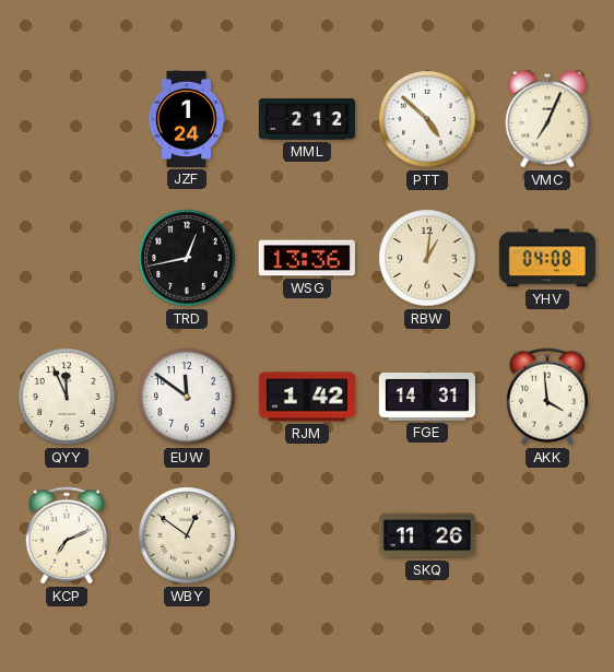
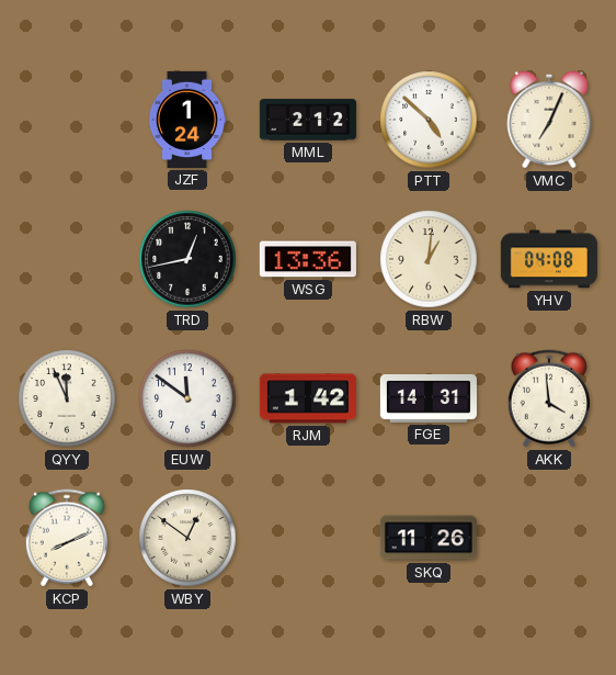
KCP: 7:11 -> 8:11
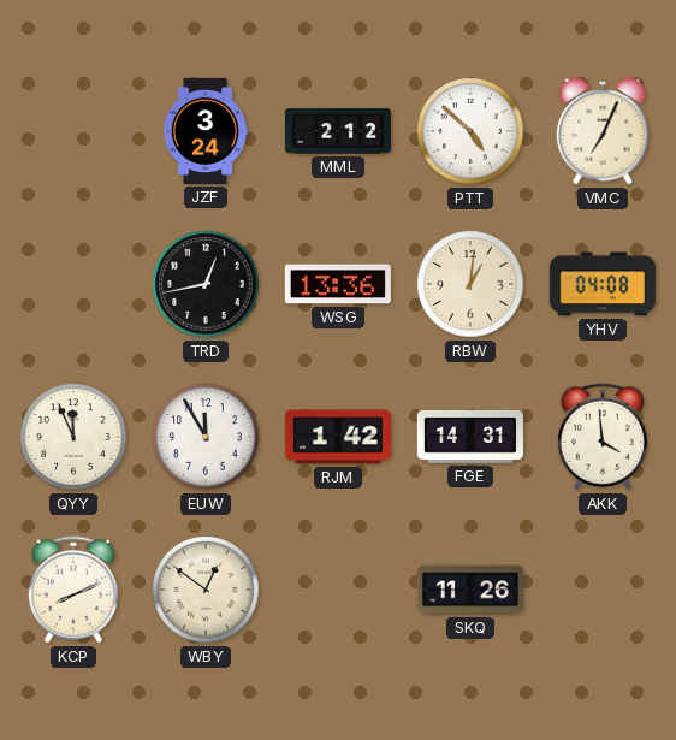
JZF: 1:24 -> 3:24
EUW: 11:51 -> 11:55
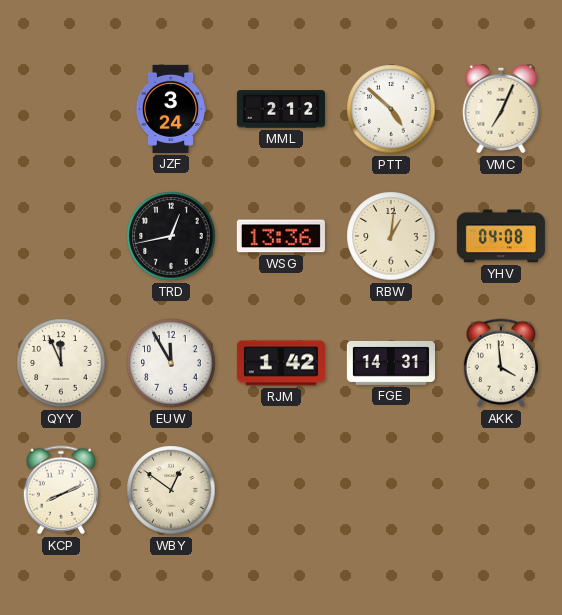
SKQ: 11:26 -> none
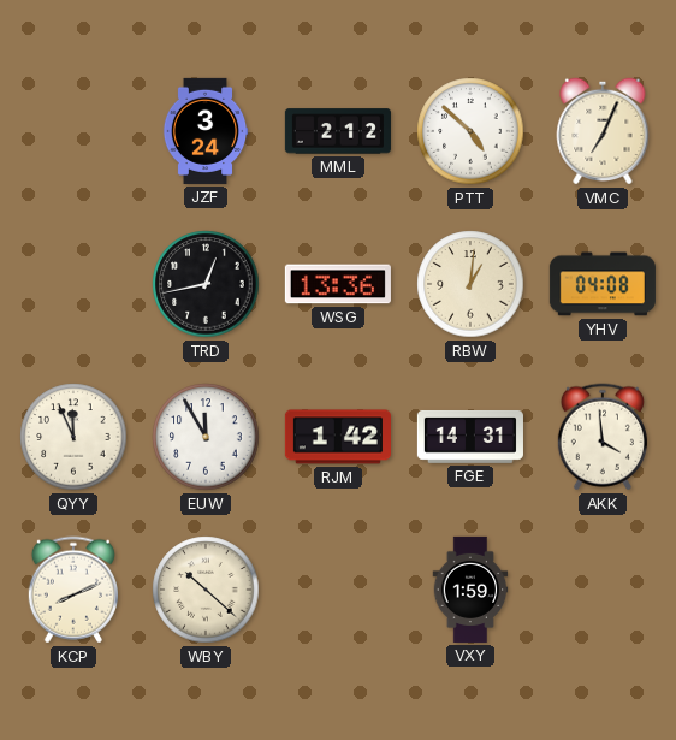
WBY: 12:51 -> 10:22
VXY: none -> 1:59
